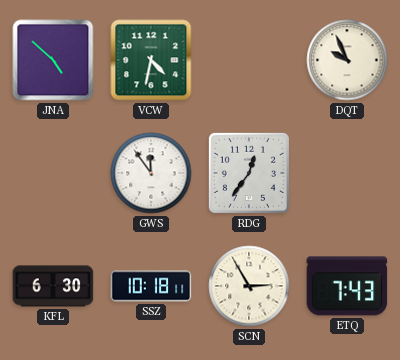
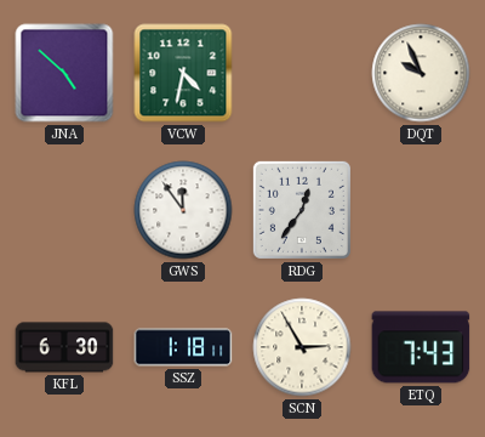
SSZ: 10:18 -> 1:18
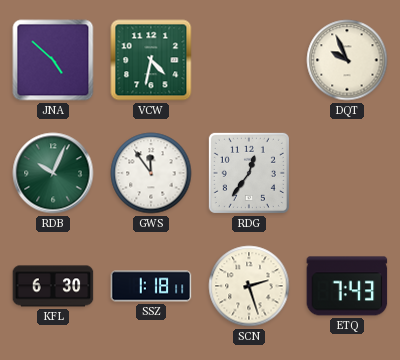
RDB: none -> 10:04
SCN: 2:55 -> 2:27
